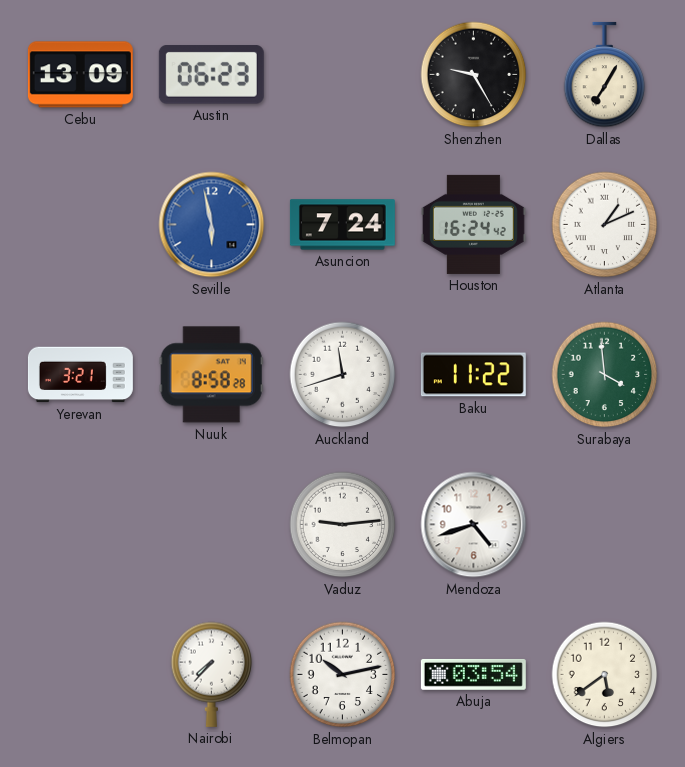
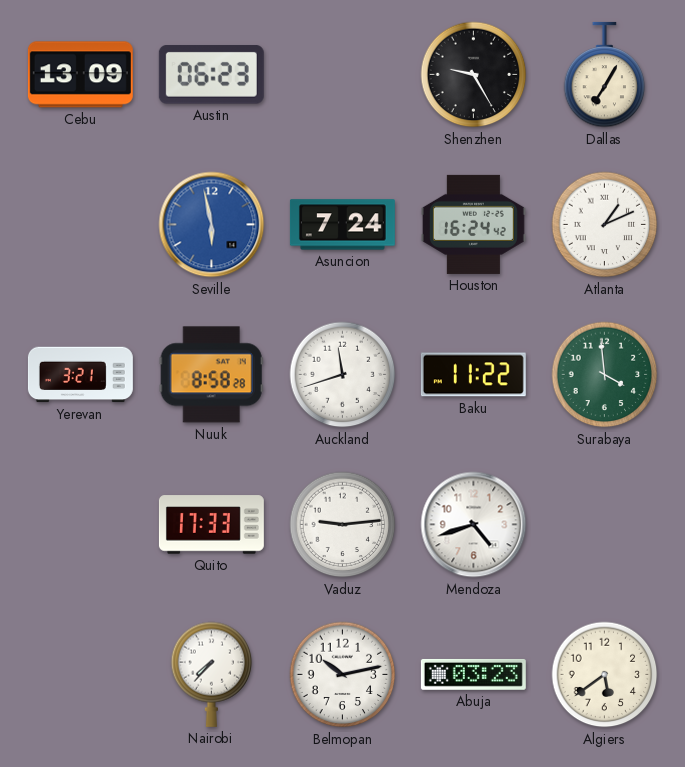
Quito: none -> 17:33
Abuja: 03:54 -> 03:23
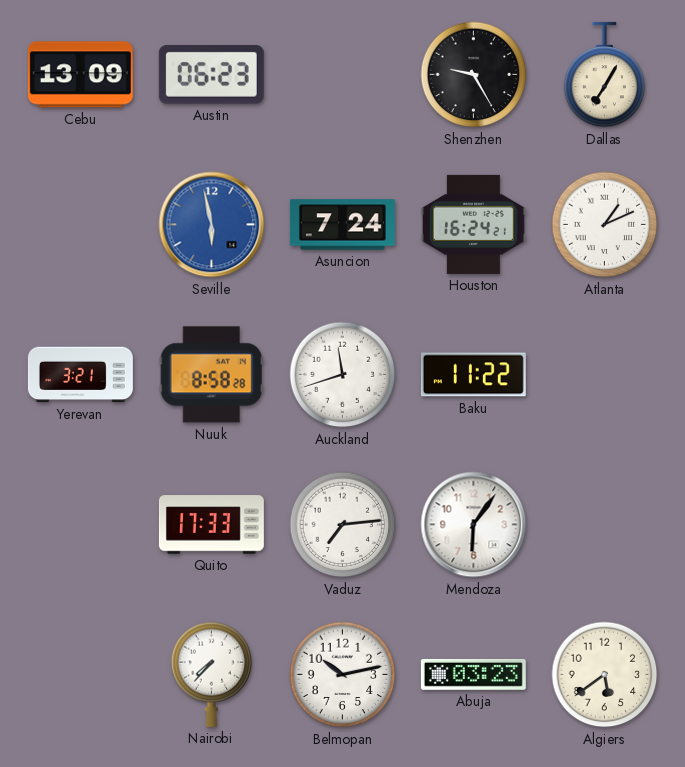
Houston: 16:24:42 -> 16:24:21
Surabaya: 3:59 -> none
Vaduz: 9:14 -> 7:14
Mendoza: 4:42 -> 6:06
